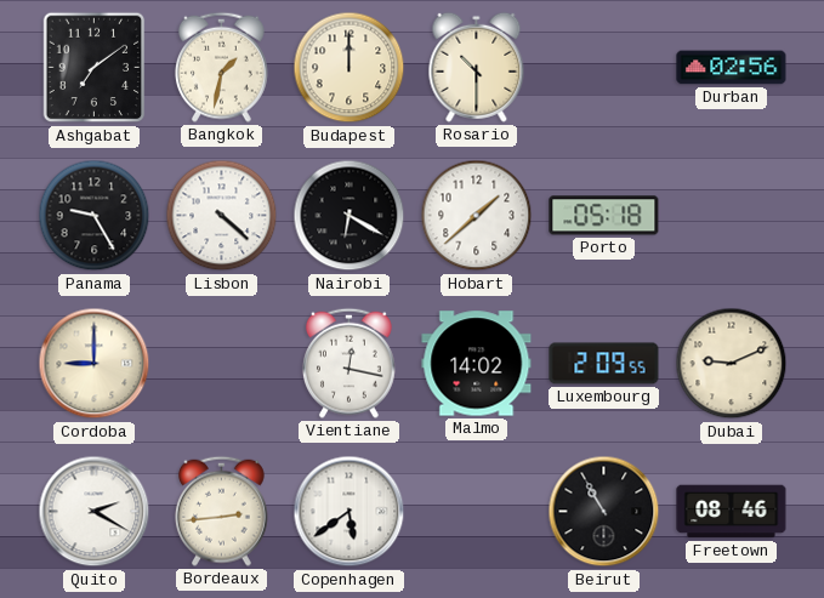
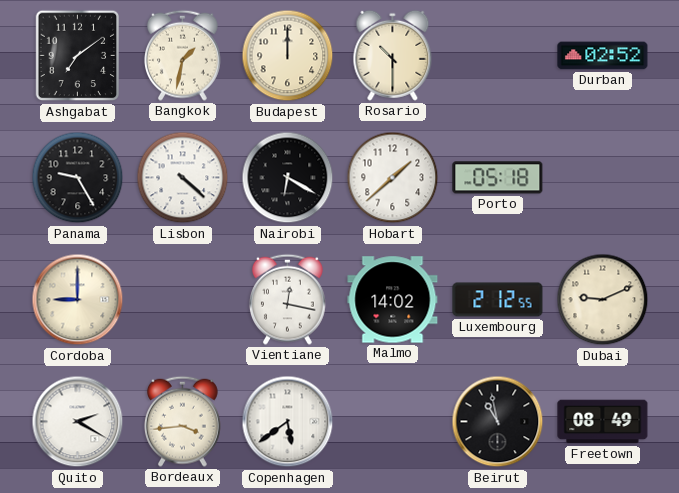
Durban: 02:56 -> 02:52
Luxembourg: 2:09 -> 2:12
Bordeaux: 2:44 -> 3:44
Beirut: 10:55 -> 10:58
Freetown: 08:46 -> 08:49
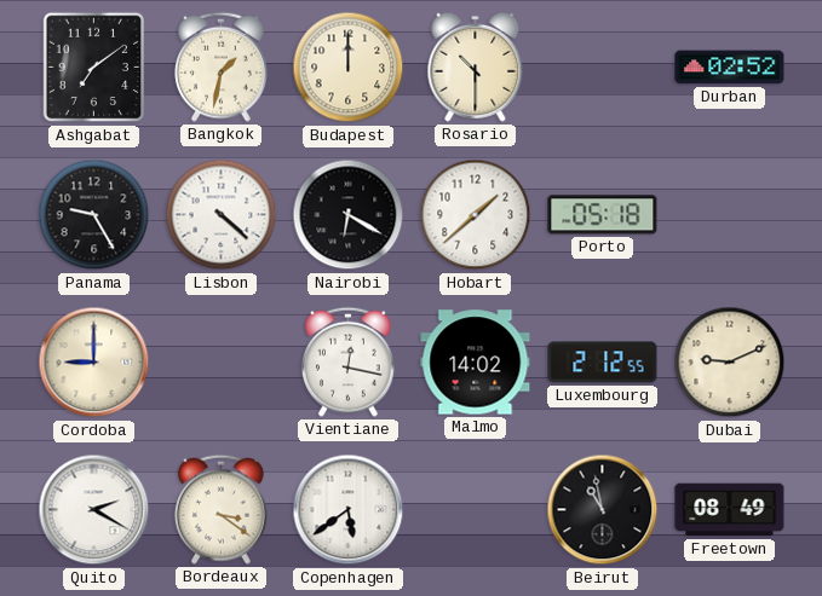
Bordeaux: 3:44 -> 3:21
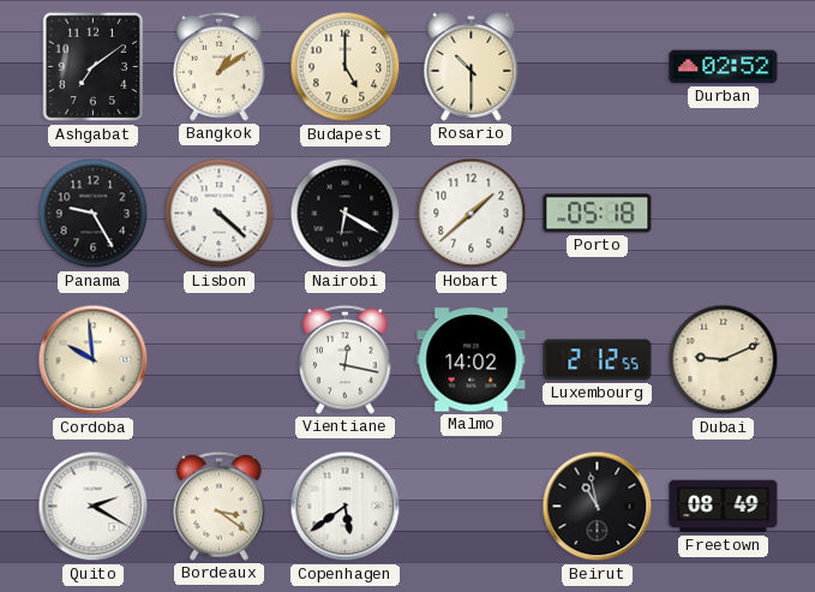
Bangkok: 1:32 -> 1:09
Budapest: 12:00 -> 5:00
Cordoba: 9:00 -> 9:59
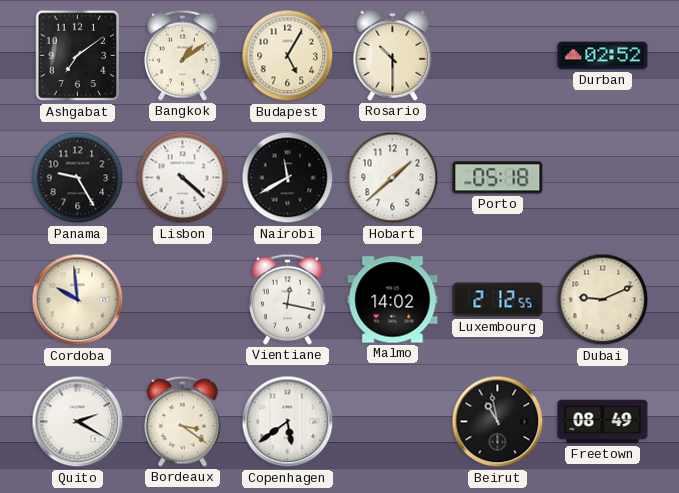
Budapest: 5:00 -> 5:05
Nairobi: 6:20 -> 11:40
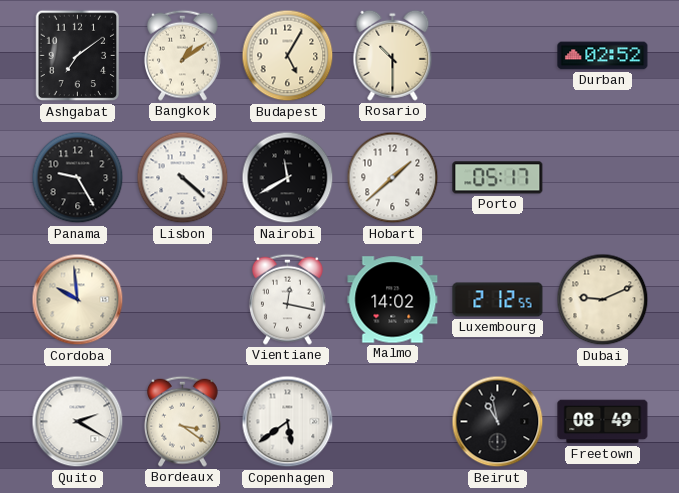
Porto: 05:18 -> 05:17
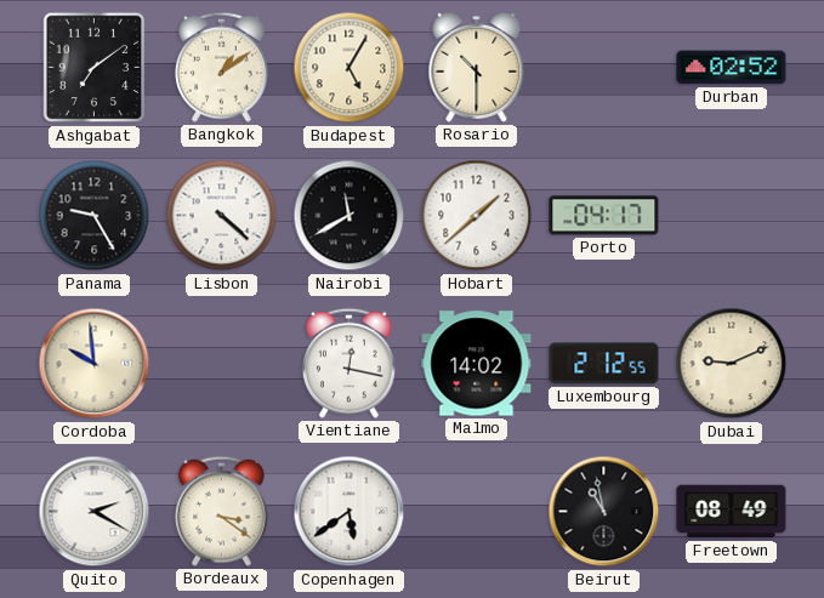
Porto: 05:17 -> 04:17
